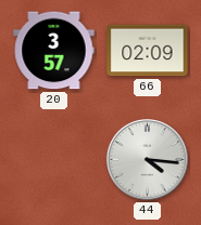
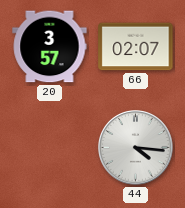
66: 02:09 -> 02:07
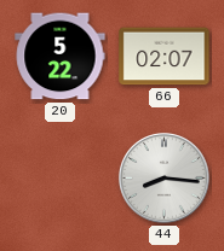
20: 3:57 -> 5:22
44: 4:16 -> 8:16
